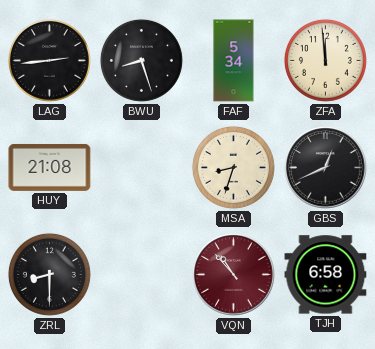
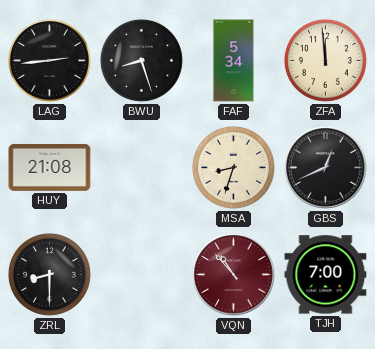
TJH: 6:58 -> 7:00
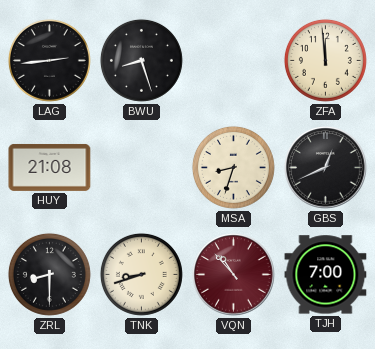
FAF: 5:34 -> none
TNK: none -> 8:42
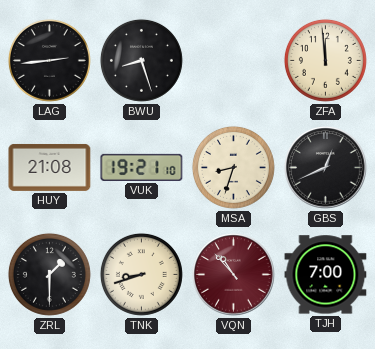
VUK: none -> 19:21
ZRL: 8:30 -> 1:30
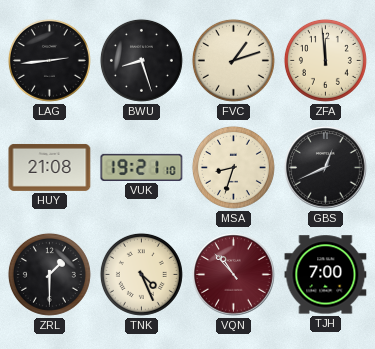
FVC: none -> 1:12
TNK: 8:42 -> 4:26
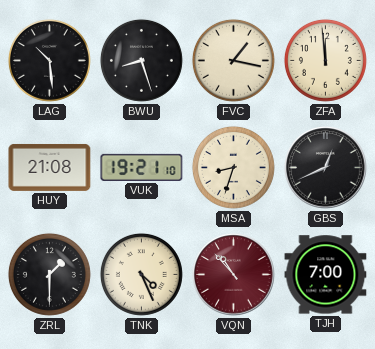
LAG: 2:44 -> 10:29
FVC: 1:12 -> 1:17
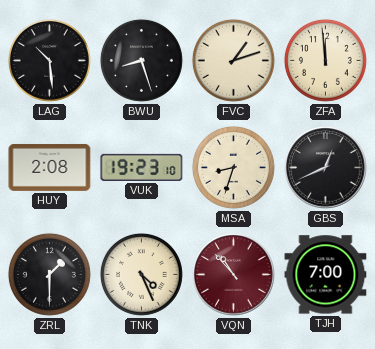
FVC: 1:17 -> 1:12
HUY: 21:08 -> 2:08
VUK: 19:21 -> 19:23
